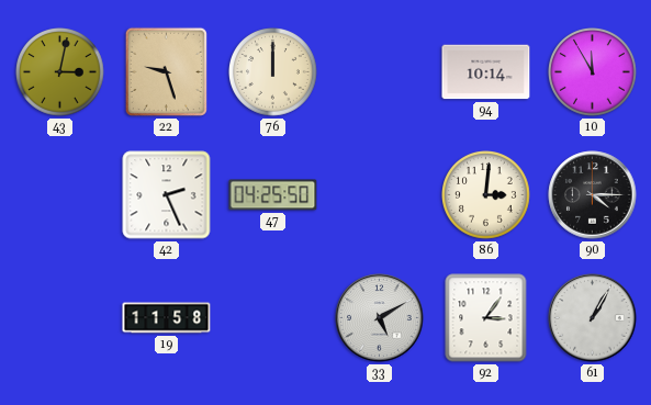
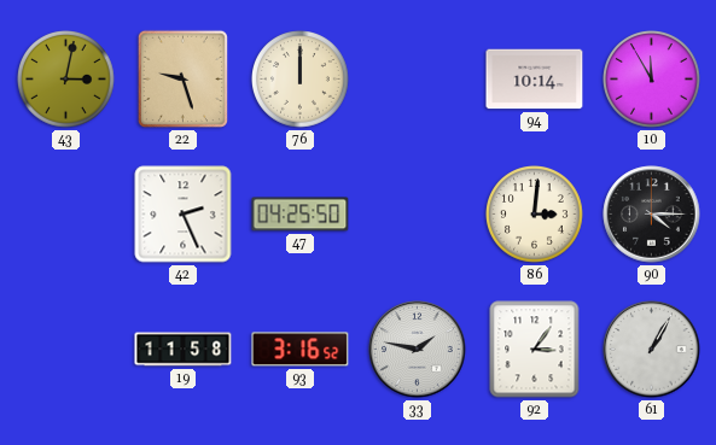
93: none -> 3:16
33: 5:10 -> 1:47
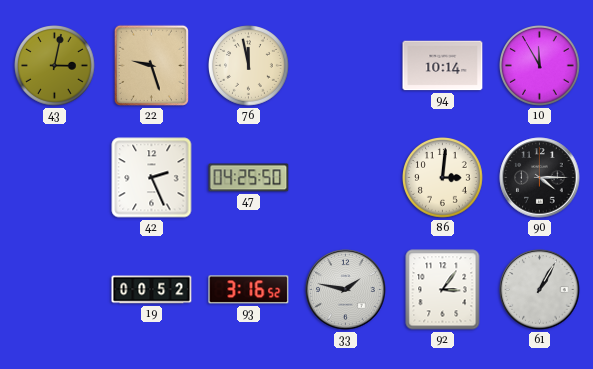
76: 12:00 -> 11:58
19: 11:58 -> 00:52
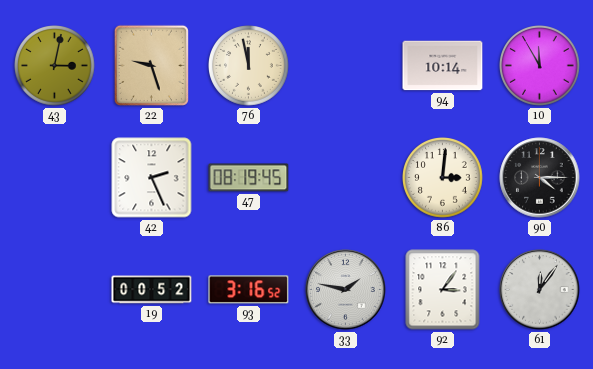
47: 04:25 -> 08:19
61: 1:05 -> 12:06
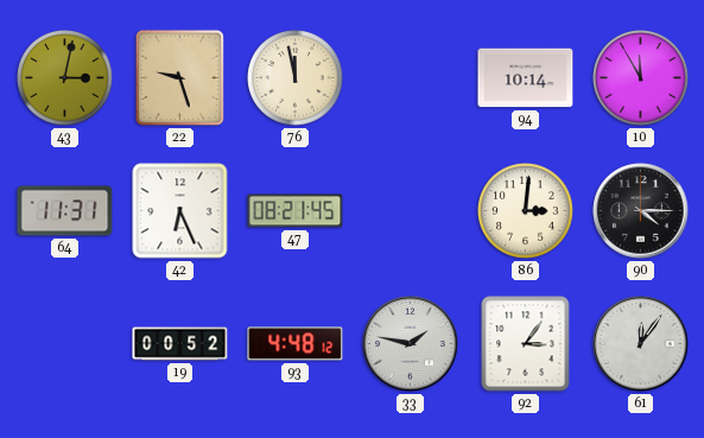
64: none -> 11:31
42: 2:26 -> 6:26
47: 08:19 -> 08:21
93: 3:16 -> 4:48
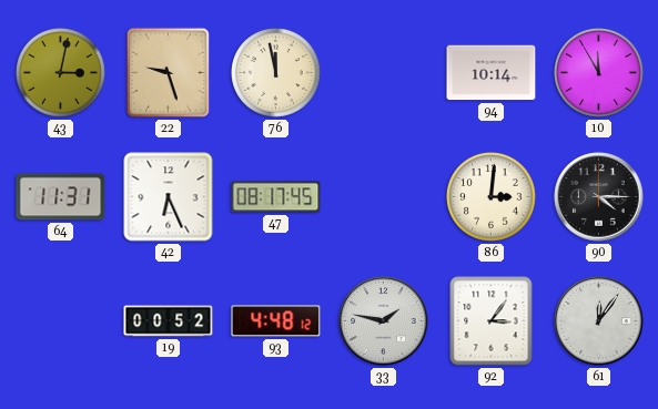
47: 08:21 -> 08:17
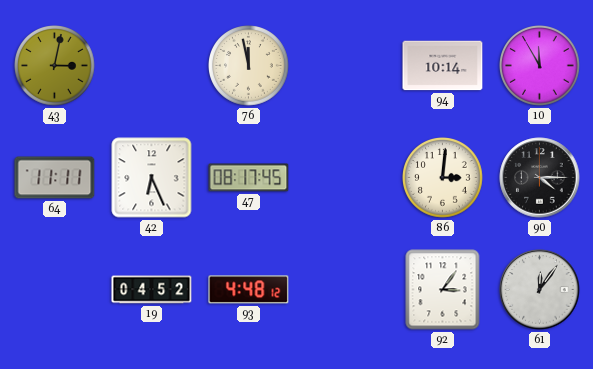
22: 9:27 -> none
64: 11:31 -> 11:11
19: 00:52 -> 04:52
33: 1:47 -> none
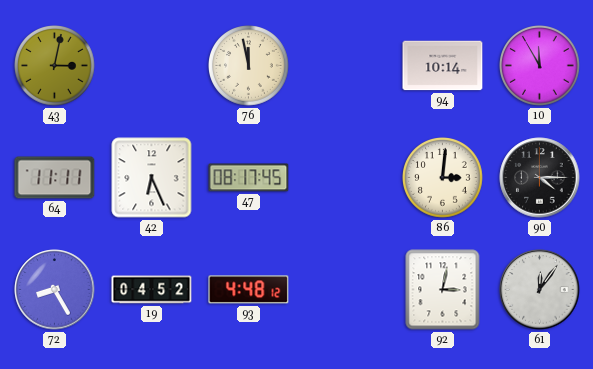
72: none -> 8:25
92: 3:06 -> 3:02
